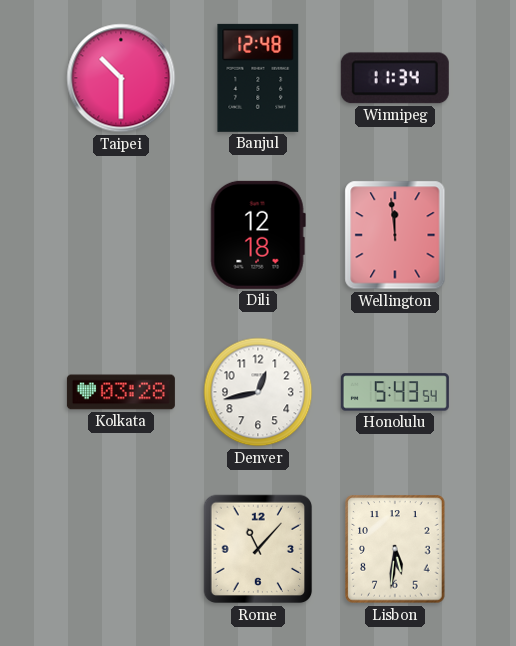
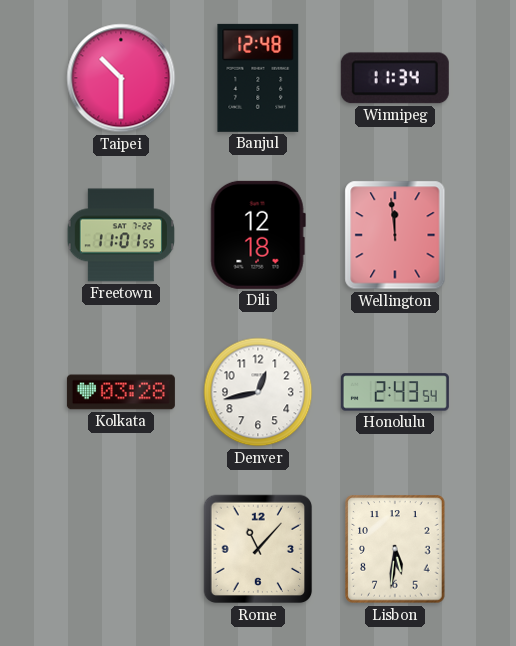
Freetown: none -> 11:01
Honolulu: 5:43 -> 2:43
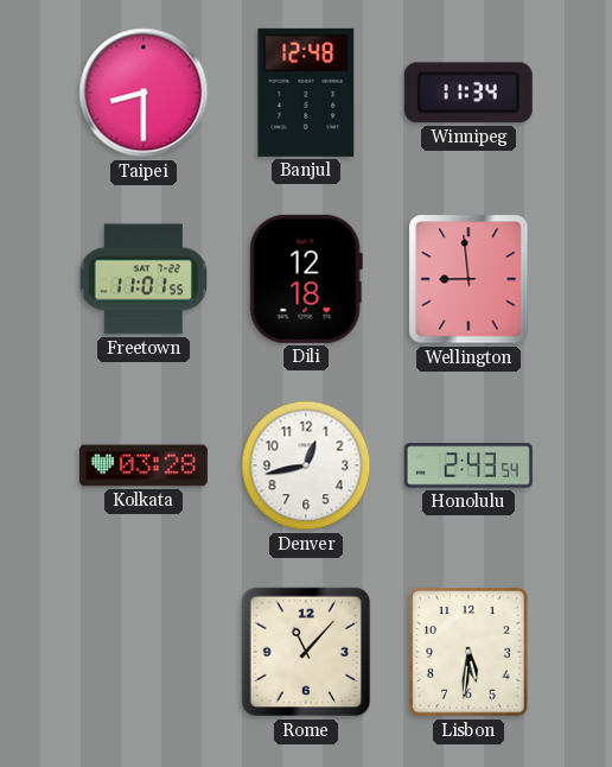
Taipei: 10:30 -> 8:30
Wellington: 11:59 -> 8:59
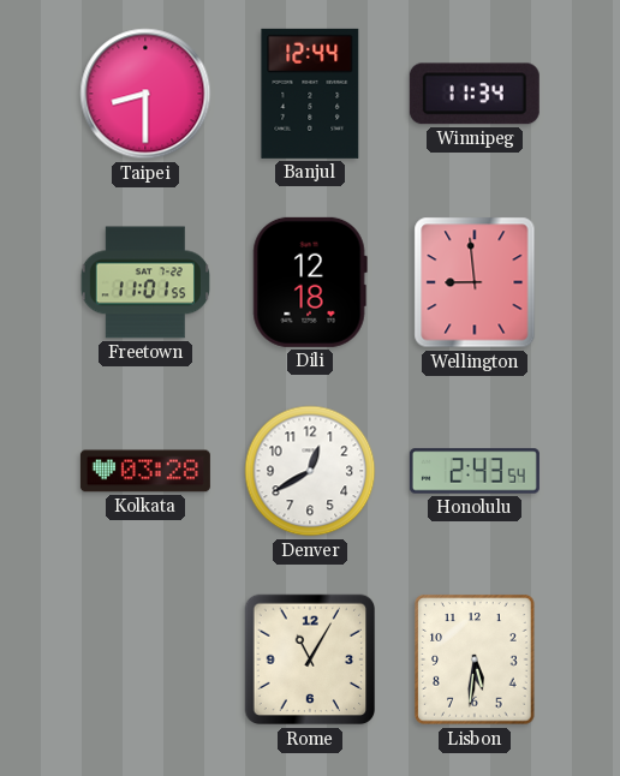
Banjul: 12:48 -> 12:44
Denver: 12:43 -> 12:40
Rome: 11:07 -> 11:05
